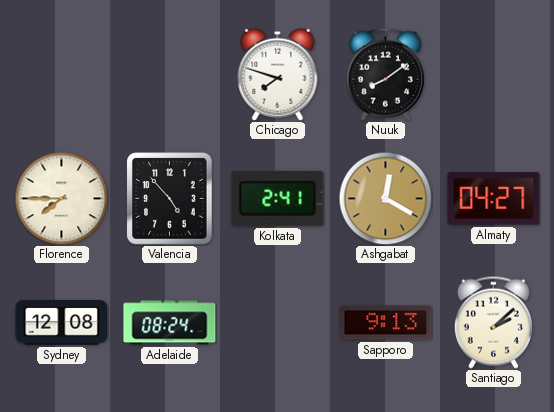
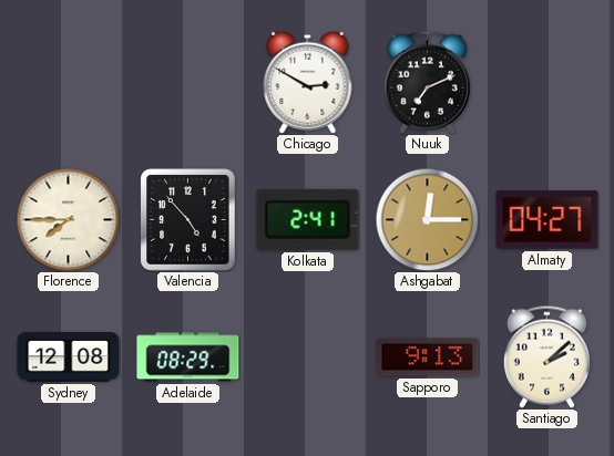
Chicago: 7:48 -> 2:50
Nuuk: 8:09 -> 7:11
Ashgabat: 12:20 -> 12:15
Adelaide: 08:24 -> 08:29
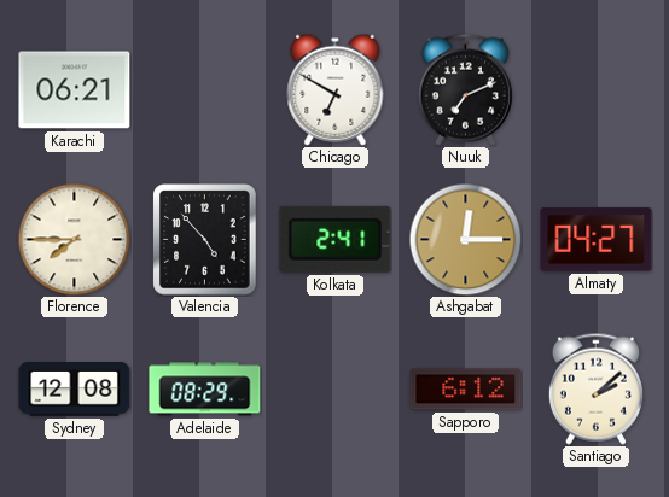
Karachi: none -> 06:21
Chicago: 2:50 -> 6:50
Sapporo: 9:13 -> 6:12
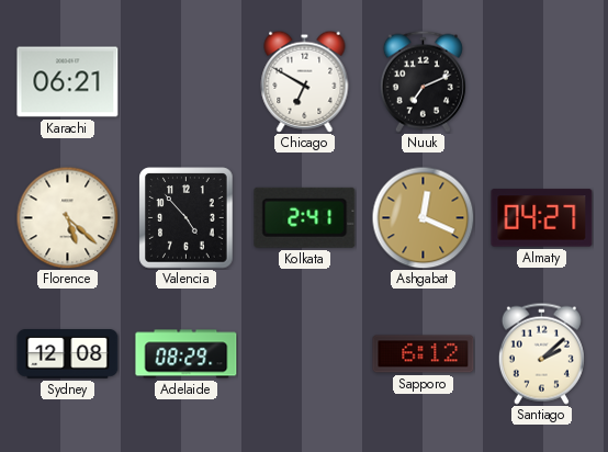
Florence: 7:45 -> 5:22
Ashgabat: 12:15 -> 12:19
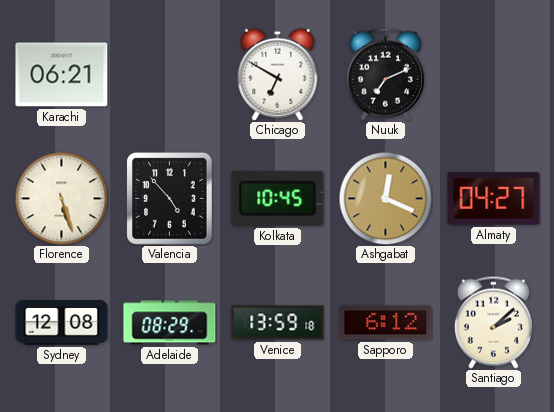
Florence: 5:22 -> 5:27
Kolkata: 2:41 -> 10:45
Venice: none -> 13:59
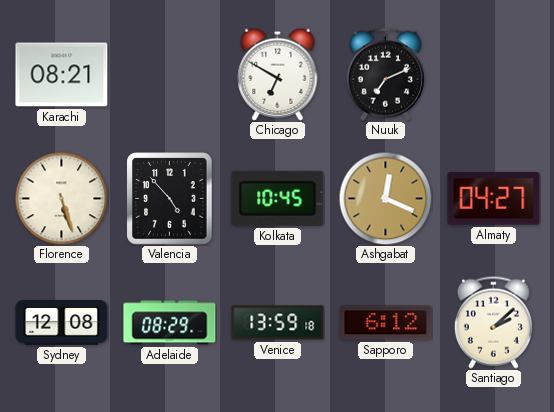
Karachi: 06:21 -> 08:21
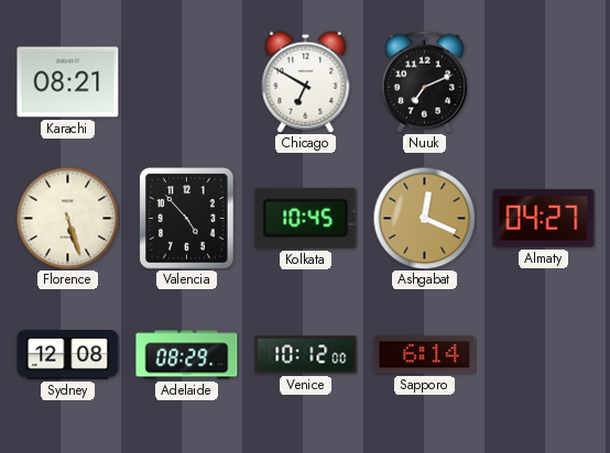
Venice: 13:59 -> 10:12
Sapporo: 6:12 -> 6:14
Santiago: 2:08 -> none
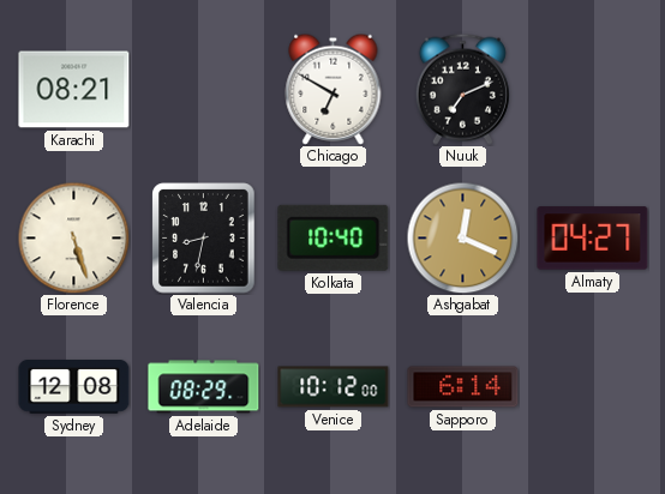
Valencia: 4:53 -> 8:32
Kolkata: 10:45 -> 10:40
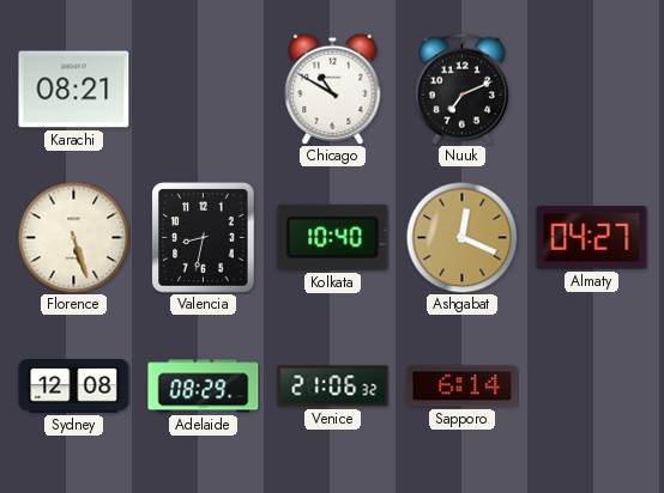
Chicago: 6:50 -> 10:50
Venice: 10:12 -> 21:06
